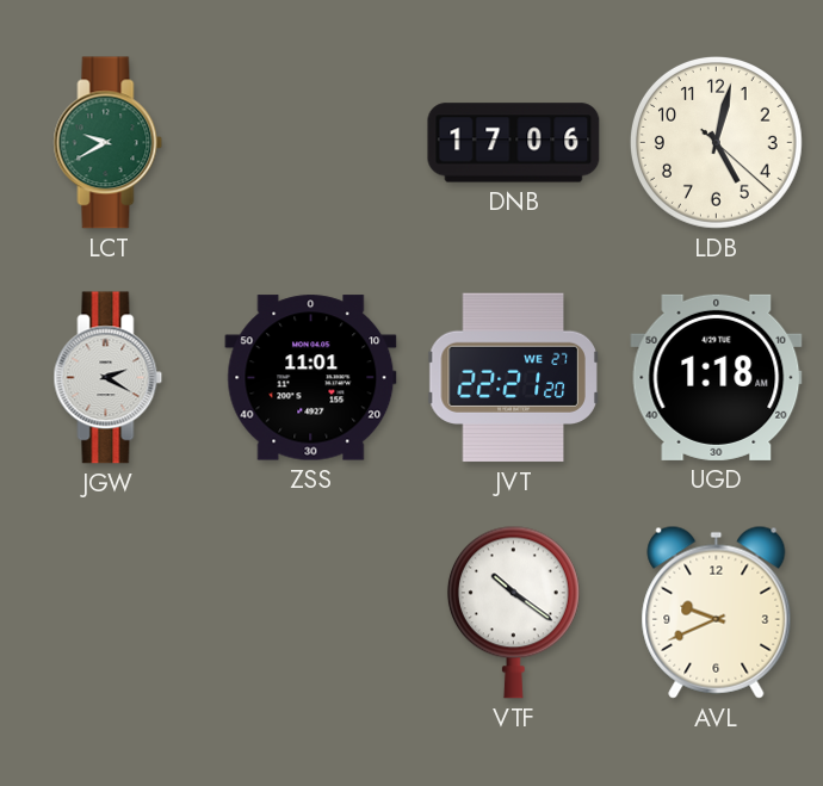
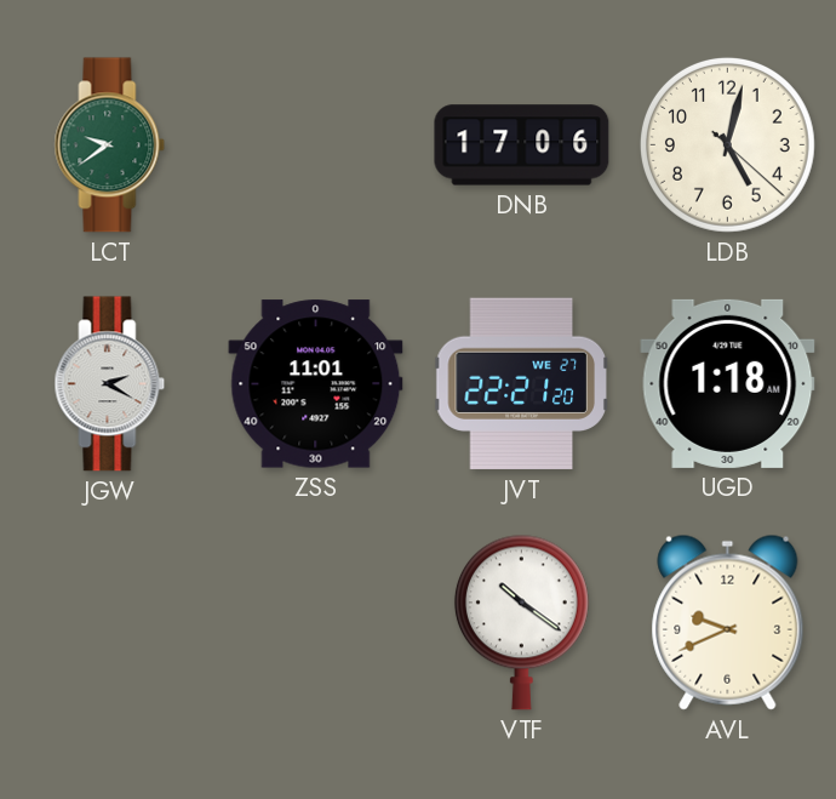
LCT: 9:40 -> 9:39
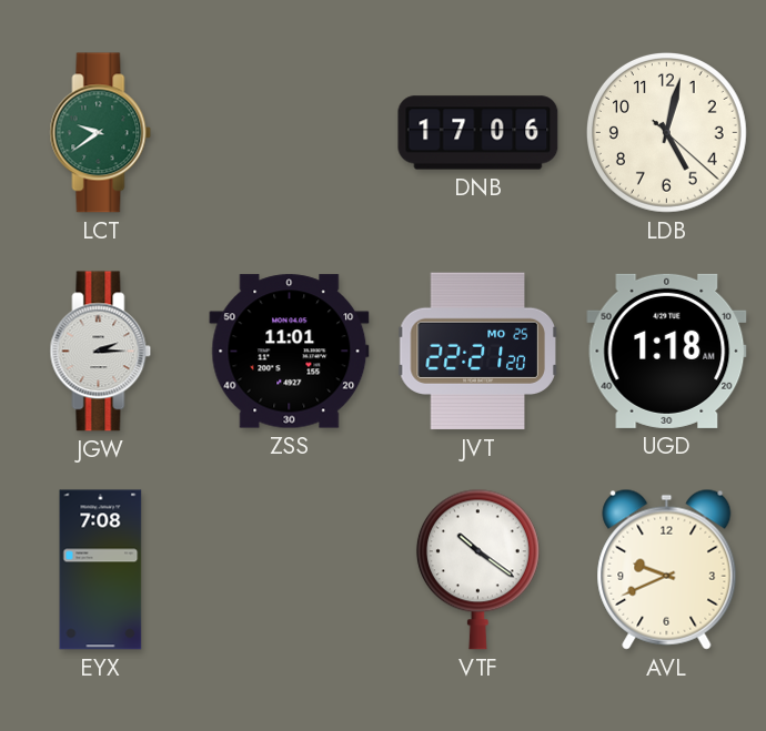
JGW: 2:20 -> 2:15
JVT date: WE 27 -> MO 25
EYX: none -> 7:08
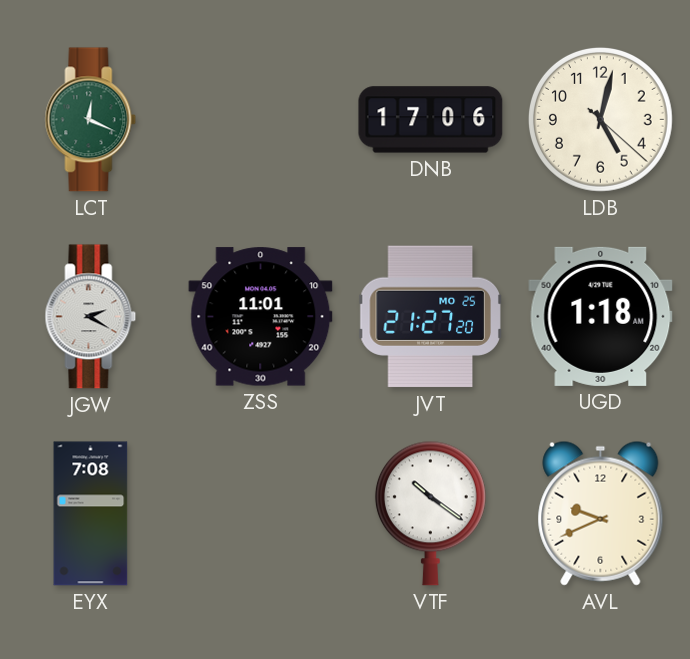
LCT: 9:39 -> 12:19
JGW: 2:15 -> 2:20
JVT: 22:21 -> 21:27
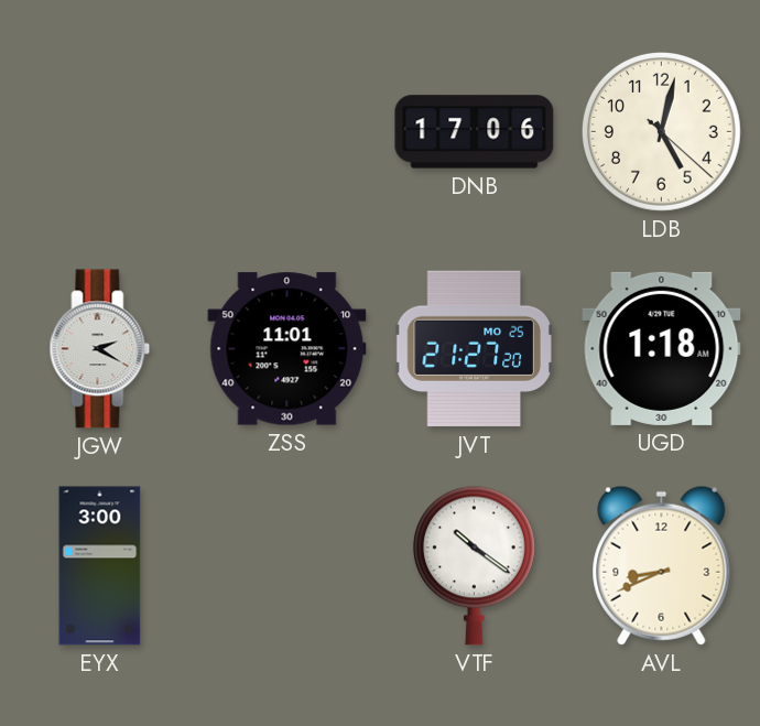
LCT: 12:19 -> none
EYX: 7:08 -> 3:00
AVL: 9:41 -> 8:41
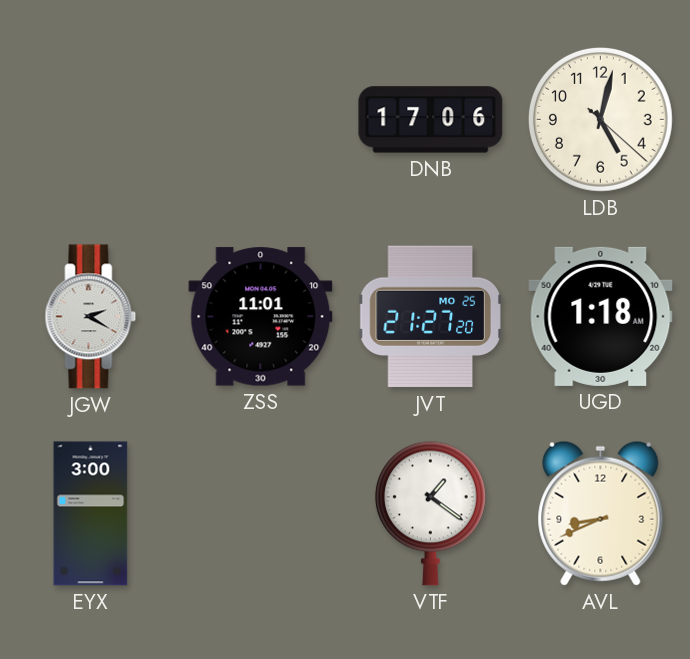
VTF: 10:21 -> 1:21
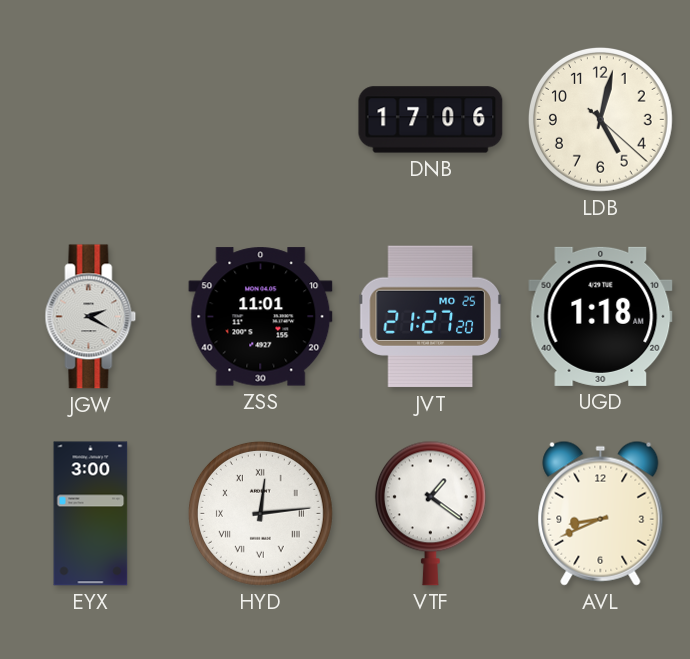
HYD: none -> 12:14
